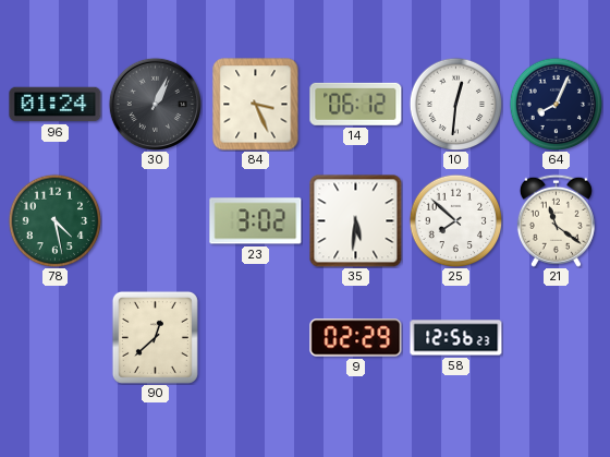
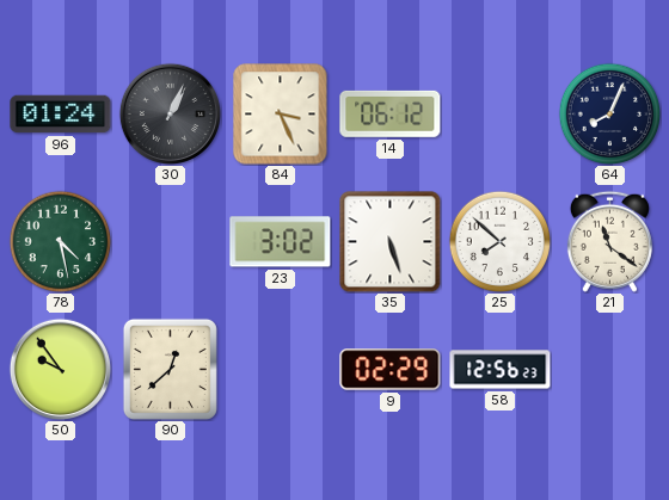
10: 12:31 -> none
35: 5:31 -> 5:27
50: none -> 9:54
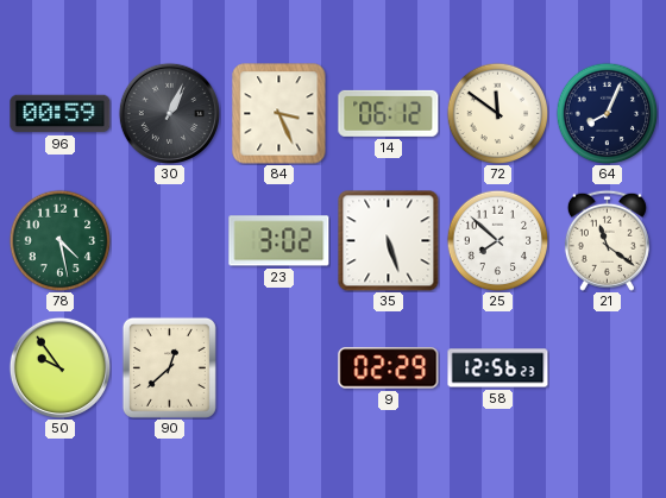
96: 01:24 -> 00:59
72: none -> 11:51
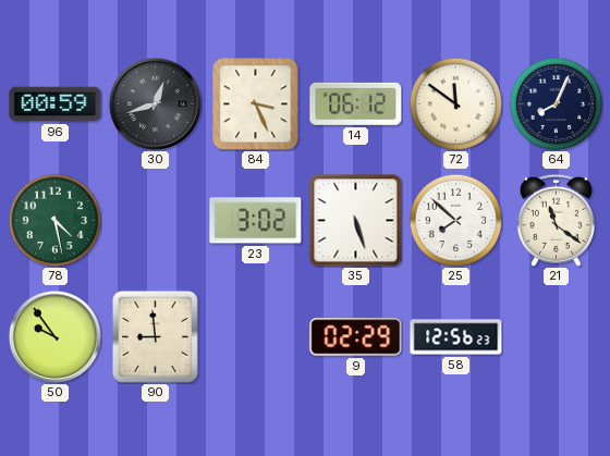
30: 1:04 -> 12:42
90: 12:38 -> 8:59
